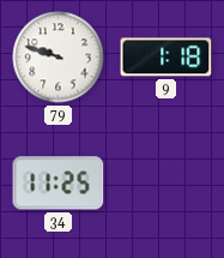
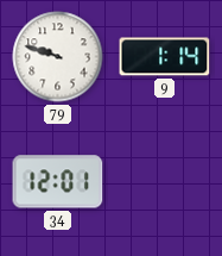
9: 1:18 -> 1:14
34: 11:25 -> 12:01
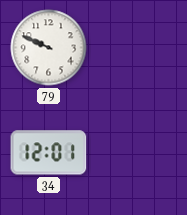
79: 9:48 -> 9:49
9: 1:14 -> none
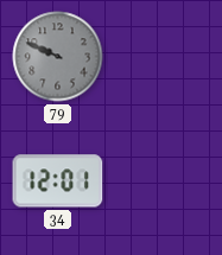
79 dial: white -> grey
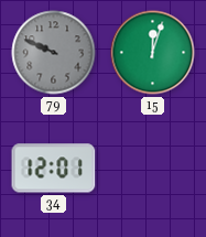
15: none -> 12:03
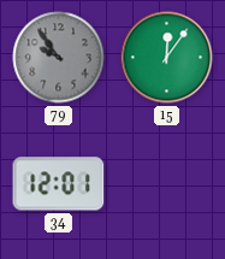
79: 9:49 -> 9:54
15: 12:03 -> 12:06
